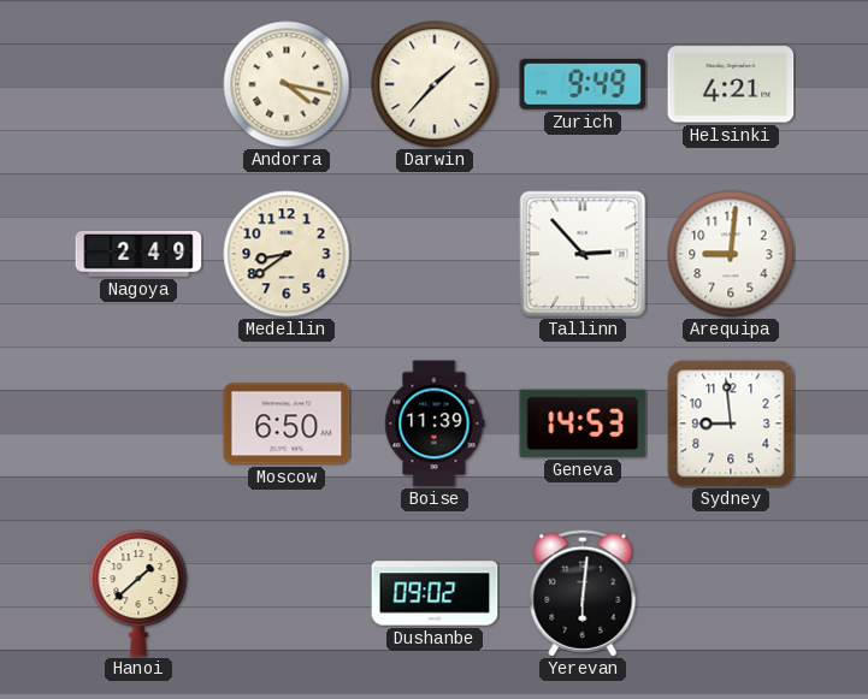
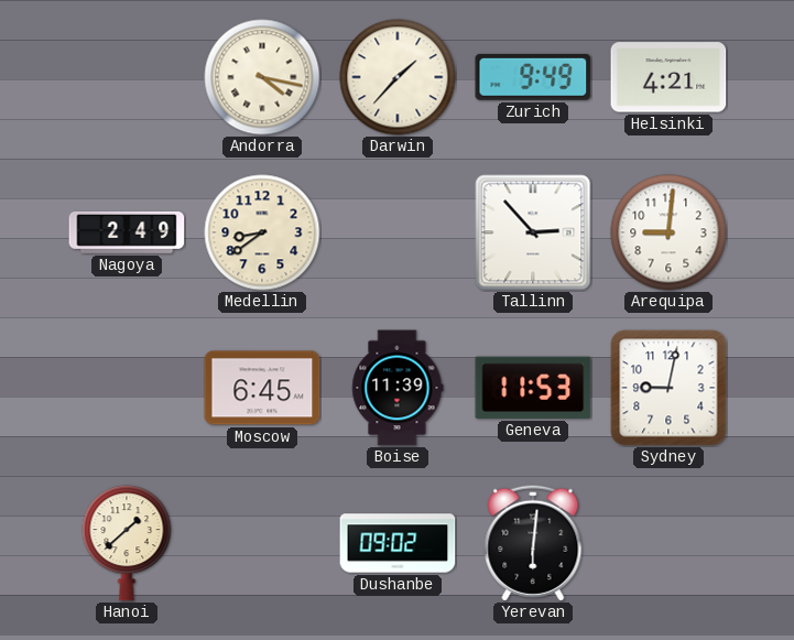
Moscow: 6:50 -> 6:45
Geneva: 14:53 -> 11:53
Sydney: 8:59 -> 9:02
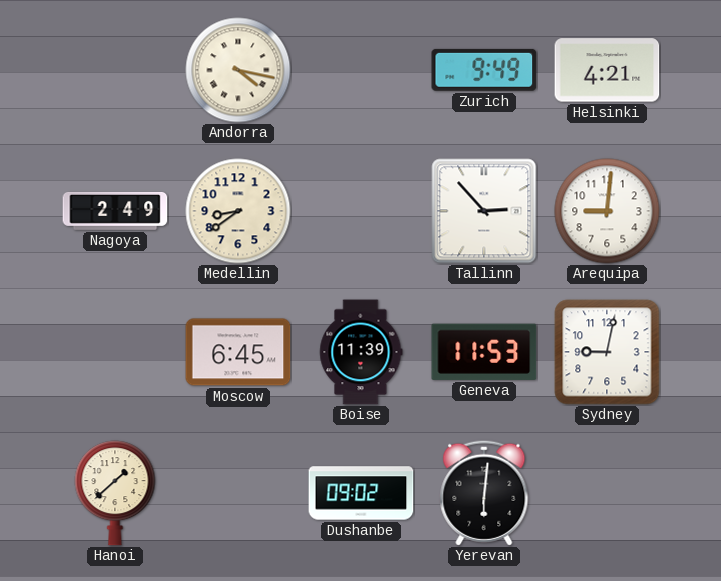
Darwin: 1:37 -> none
